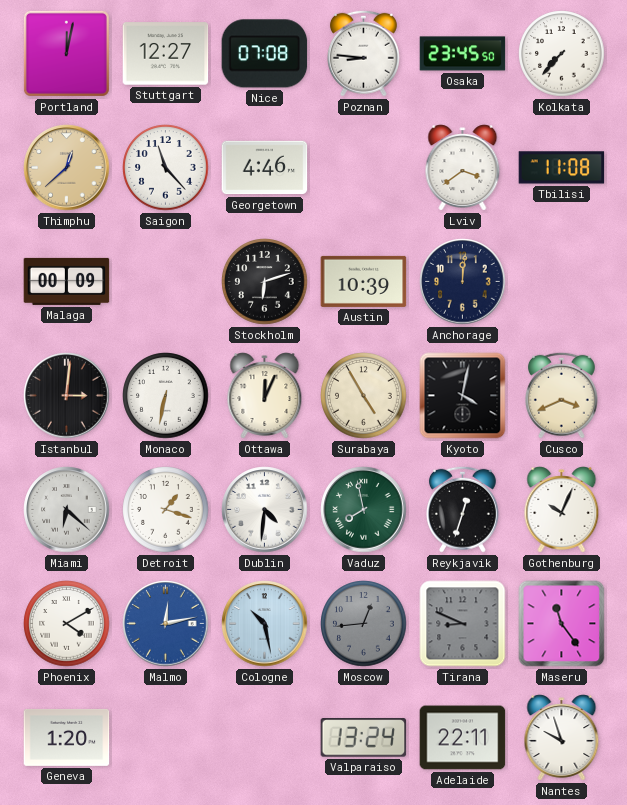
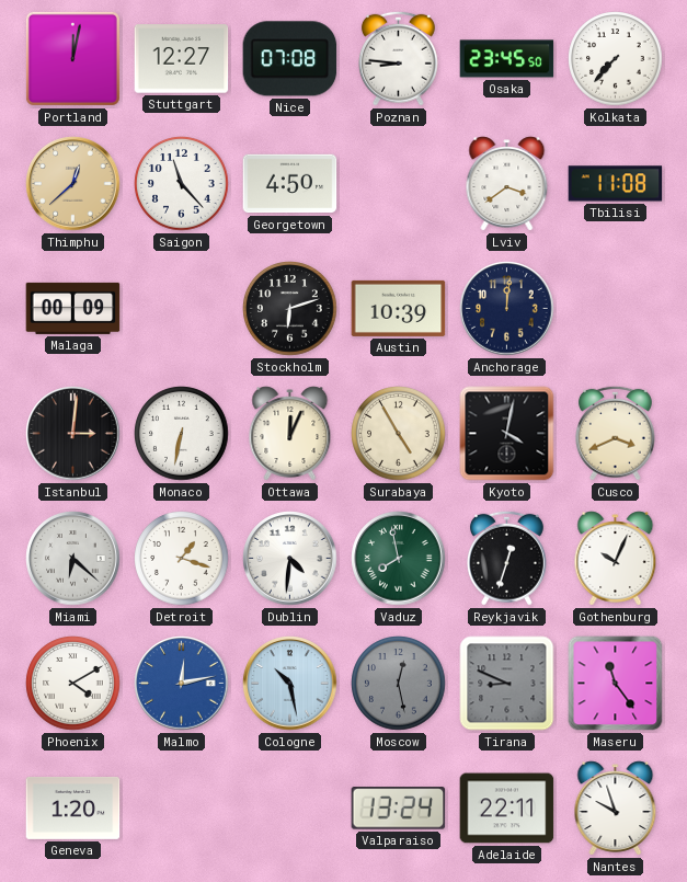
Georgetown: 4:46 -> 4:50
Moscow: 12:44 -> 12:28
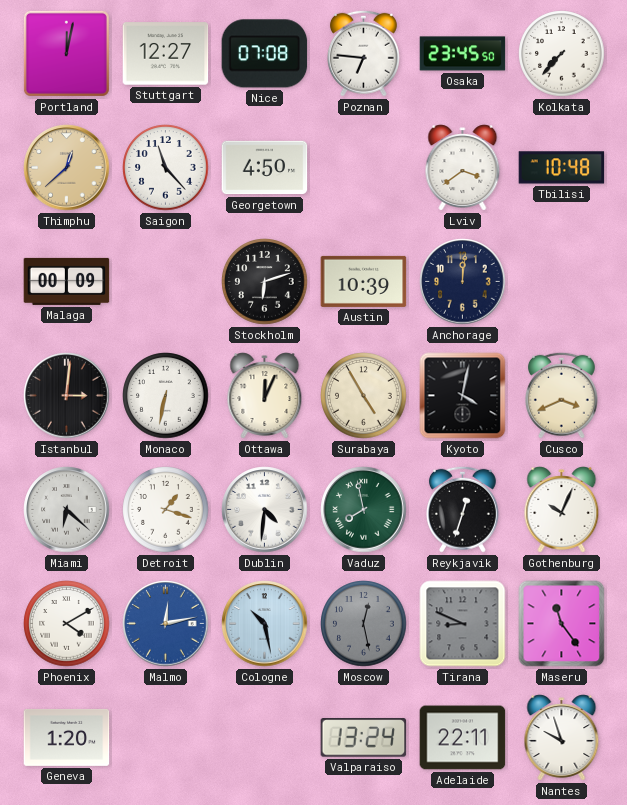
Poznan: 8:46 -> 6:46
Tbilisi: 11:08 -> 10:48
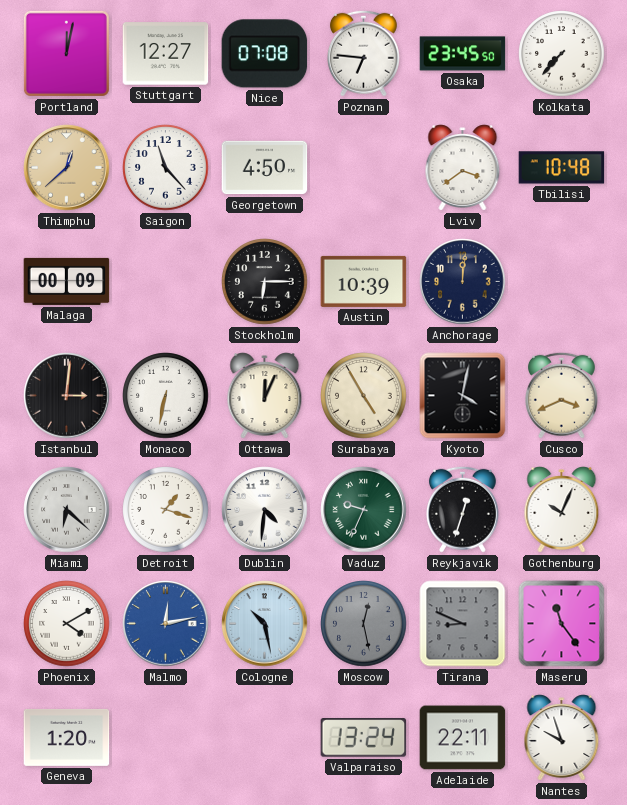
Stockholm: 6:12 -> 6:15
Vaduz: 7:58 -> 9:34
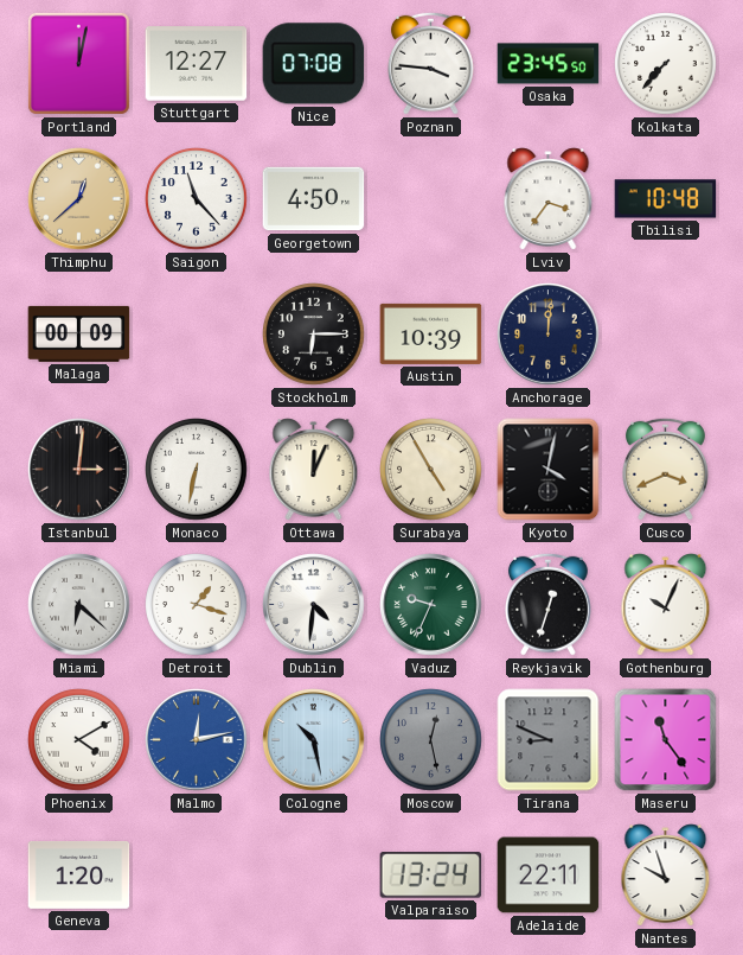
Poznan: 6:46 -> 3:46
Lviv: 3:39 -> 3:36
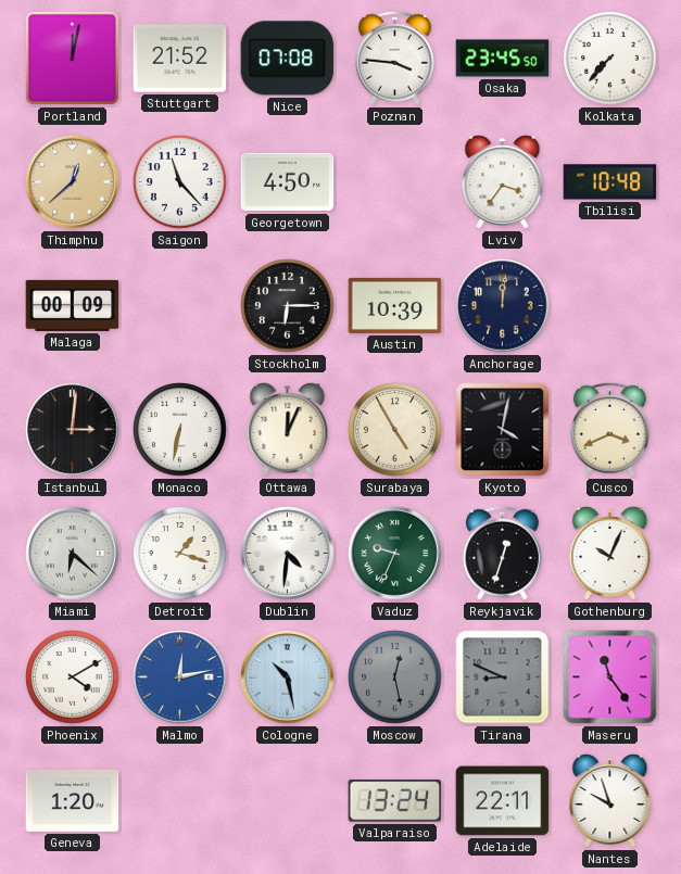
Stuttgart: 12:27 -> 21:52
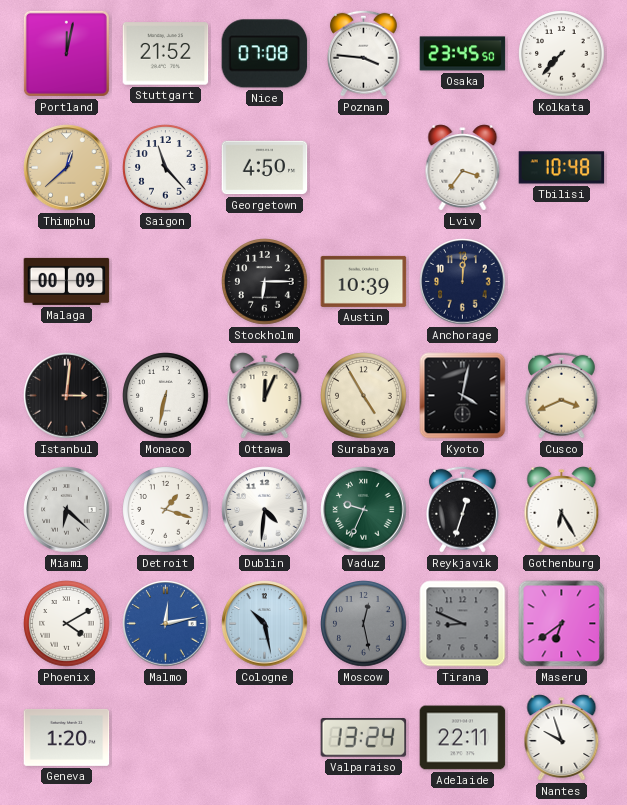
Gothenburg: 10:04 -> 6:25
Maseru: 11:24 -> 6:39
